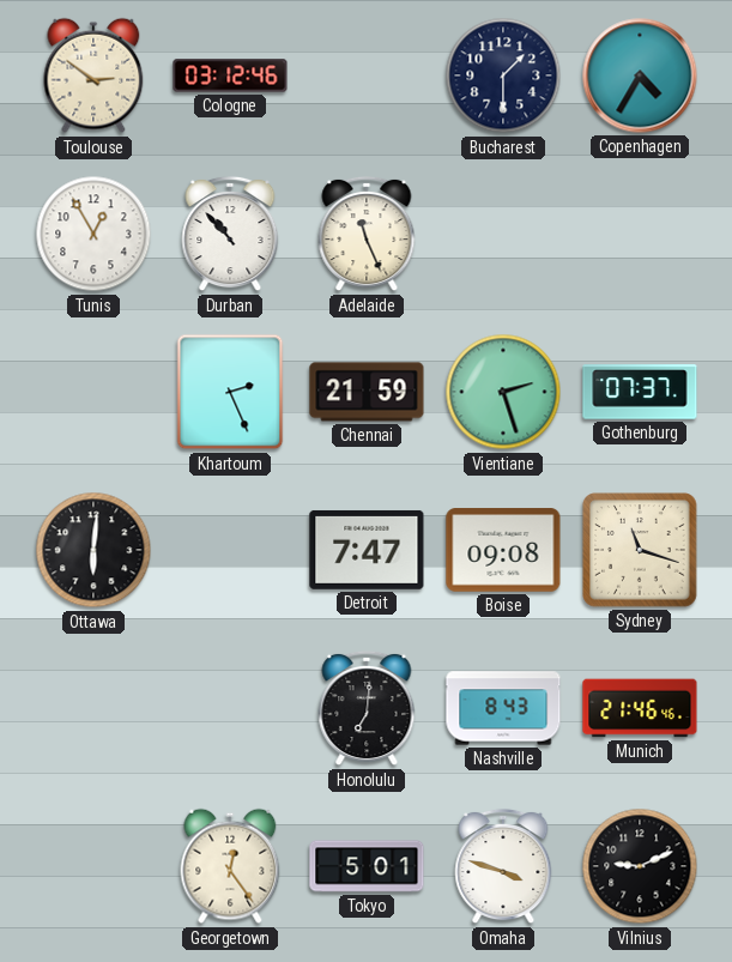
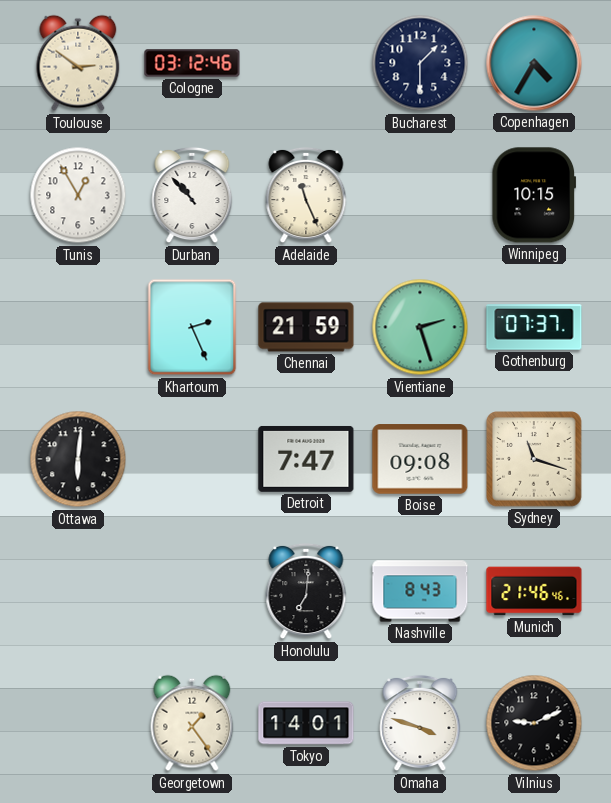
Winnipeg: none -> 10:15
Georgetown: 12:24 -> 1:24
Tokyo: 5:01 -> 14:01
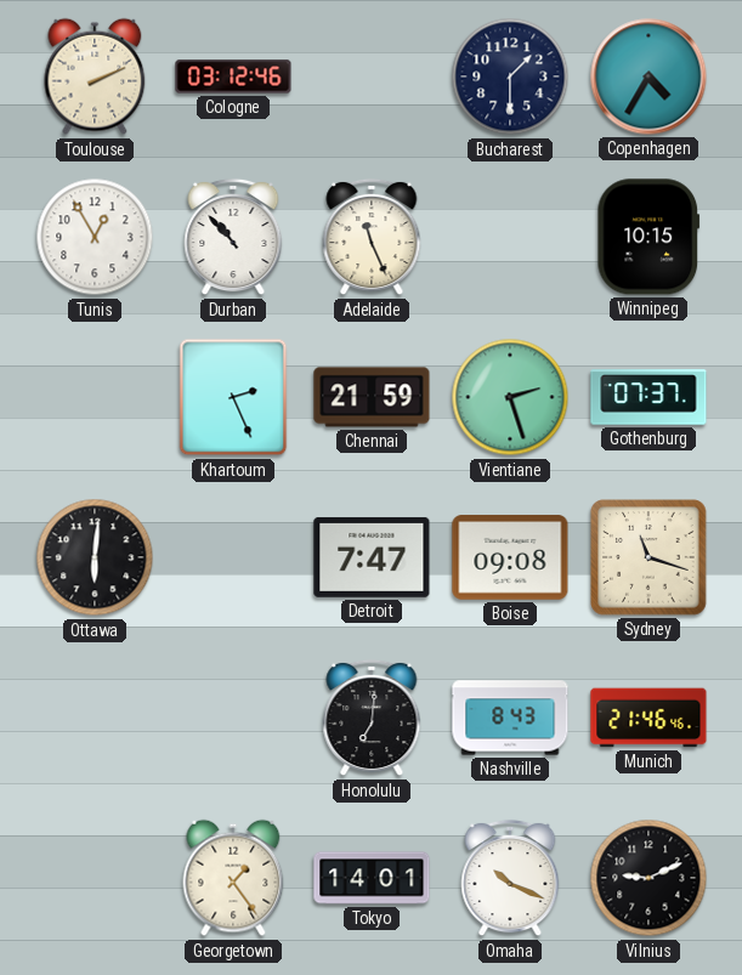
Toulouse: 2:51 -> 2:11
Omaha: 3:48 -> 10:19
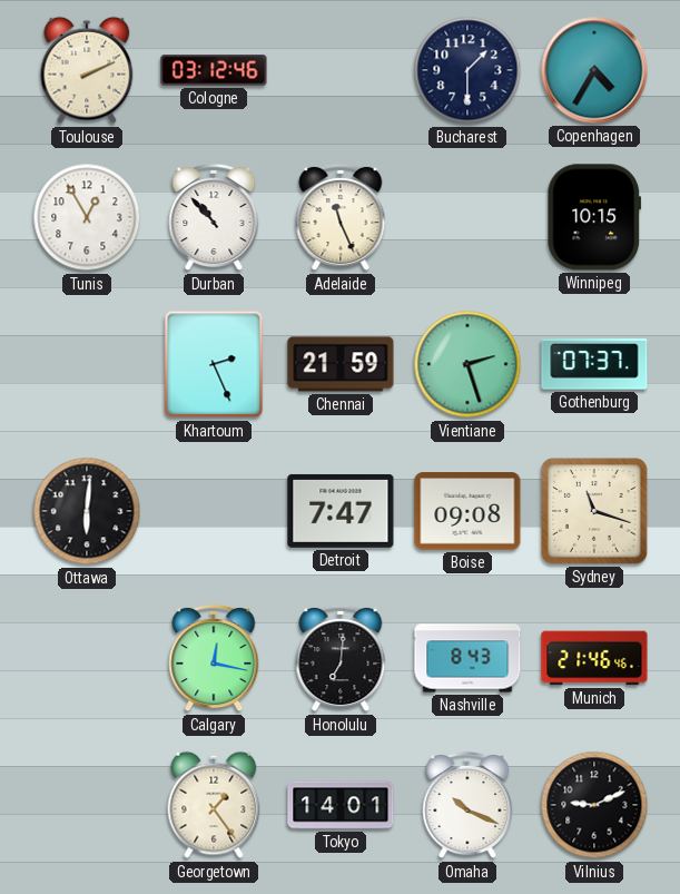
Calgary: none -> 12:17
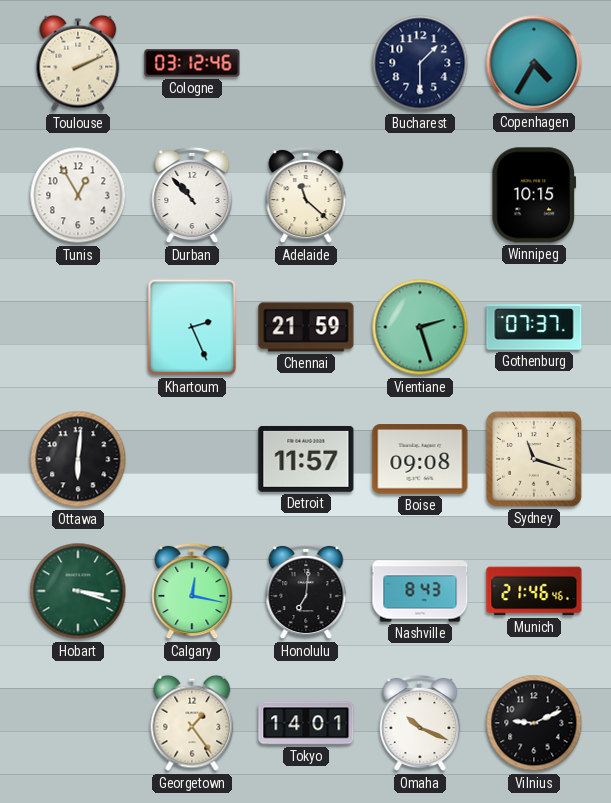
Adelaide: 11:26 -> 11:22
Detroit: 7:47 -> 11:57
Hobart: none -> 3:18
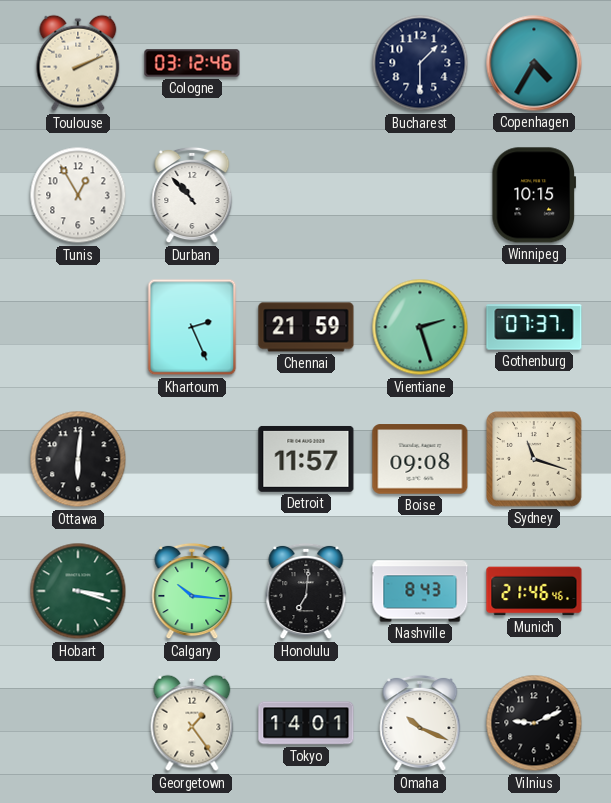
Adelaide: 11:22 -> none
Calgary: 12:17 -> 10:16
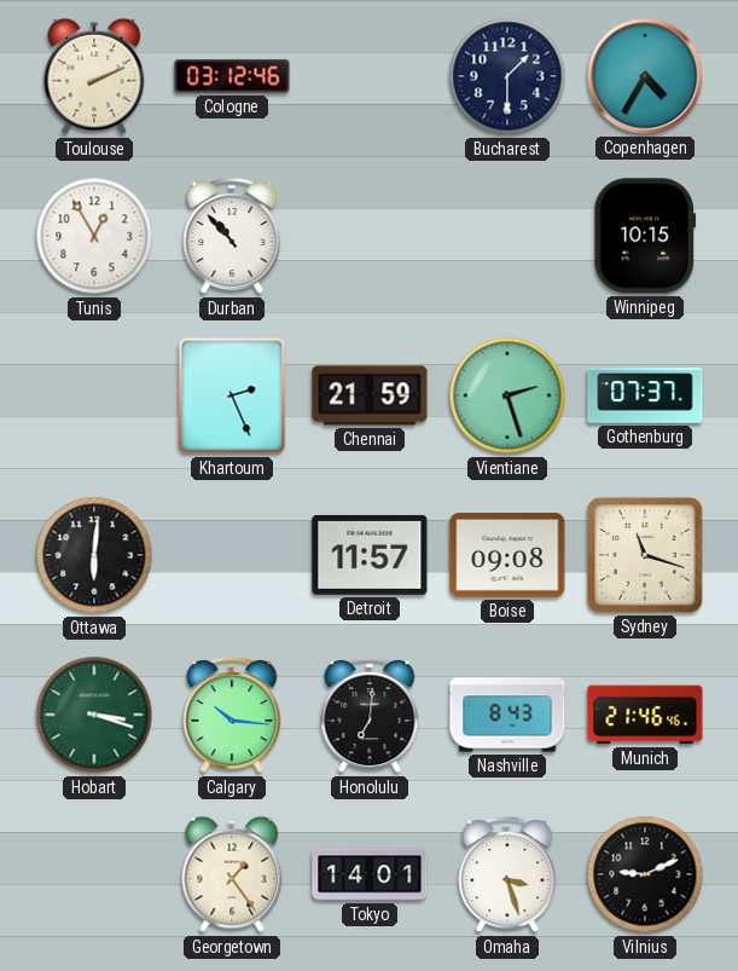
Omaha: 10:19 -> 3:27
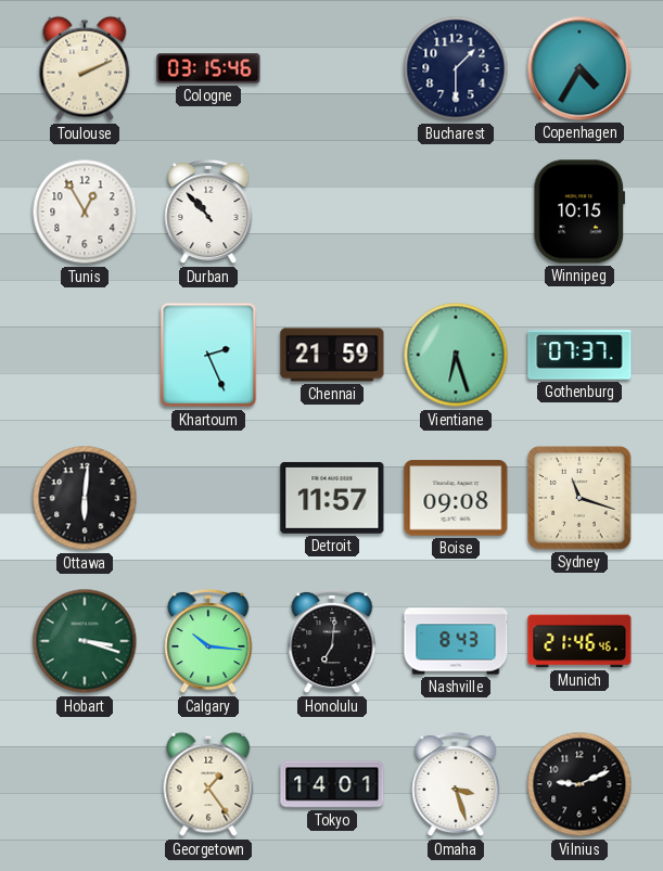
Cologne: 03:12 -> 03:15
Vientiane: 2:27 -> 6:27
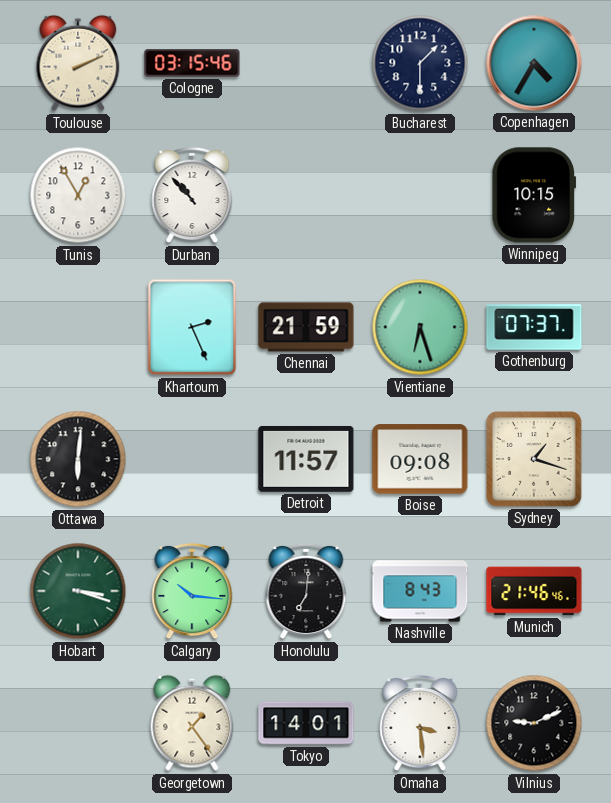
Sydney: 11:18 -> 1:18
Omaha: 3:27 -> 3:29
